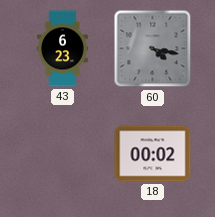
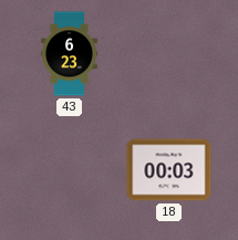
60: 4:17 -> none
18: 00:02 -> 00:03
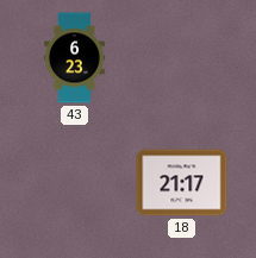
18: 00:03 -> 21:17
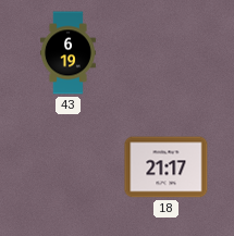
43: 6:23 -> 6:19
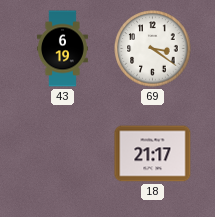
69: none -> 3:21
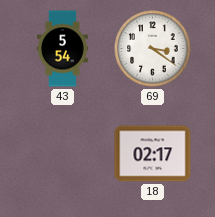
43: 6:19 -> 5:54
18: 21:17 -> 02:17
